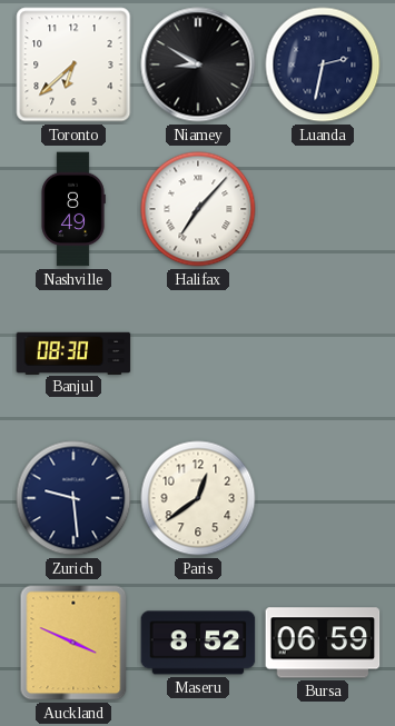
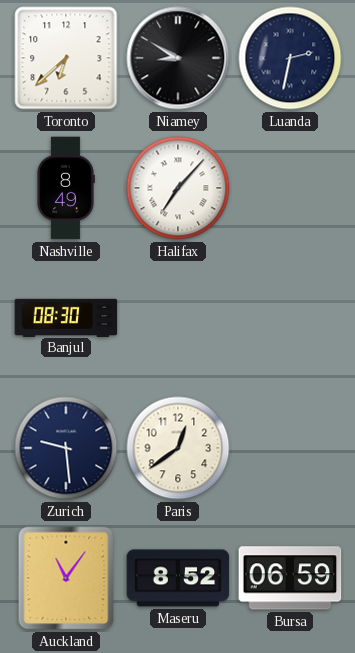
Auckland: 3:49 -> 11:06
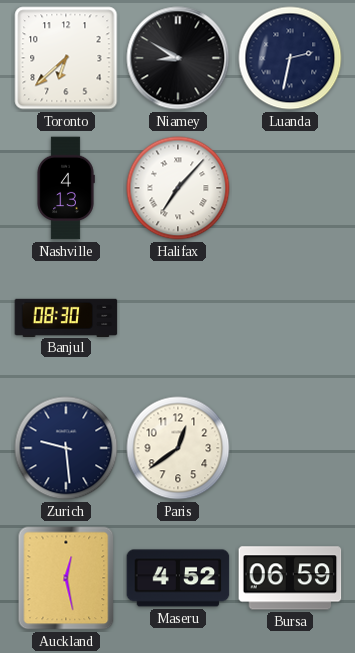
Nashville: 8:49 -> 4:13
Auckland: 11:06 -> 12:28
Maseru: 8:52 -> 4:52
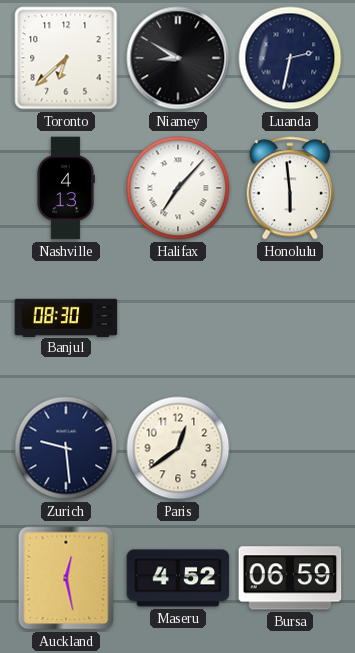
Honolulu: none -> 5:59
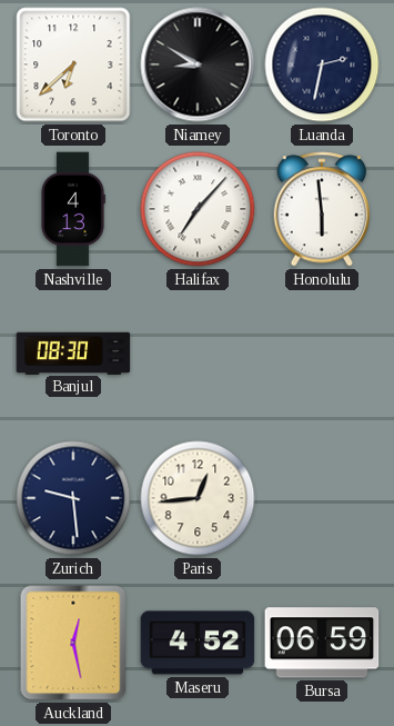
Paris: 12:39 -> 12:44
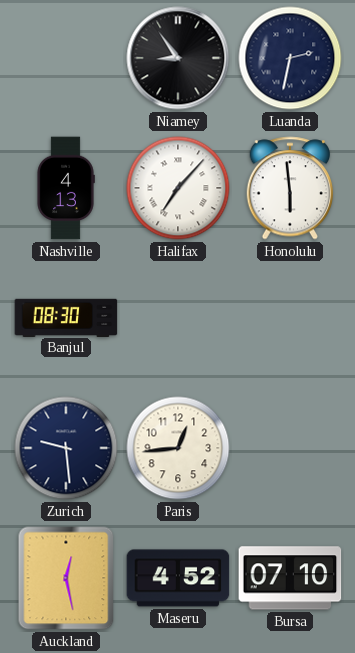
Toronto: 6:38 -> none
Niamey: 8:50 -> 8:54
Bursa: 06:59 -> 07:10
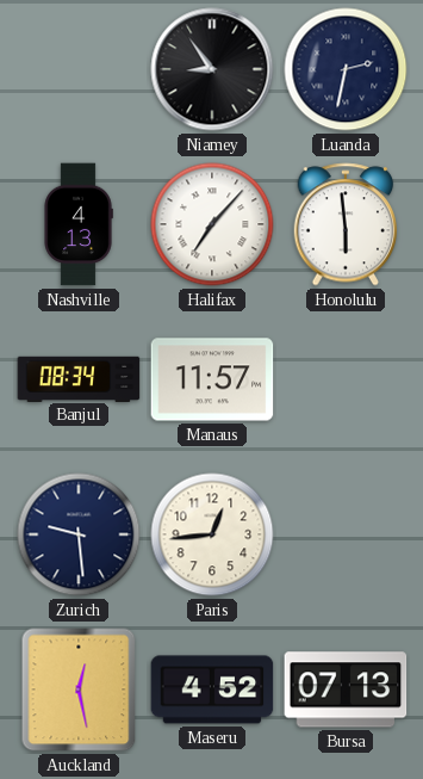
Banjul: 08:30 -> 08:34
Manaus: none -> 11:57
Bursa: 07:10 -> 07:13
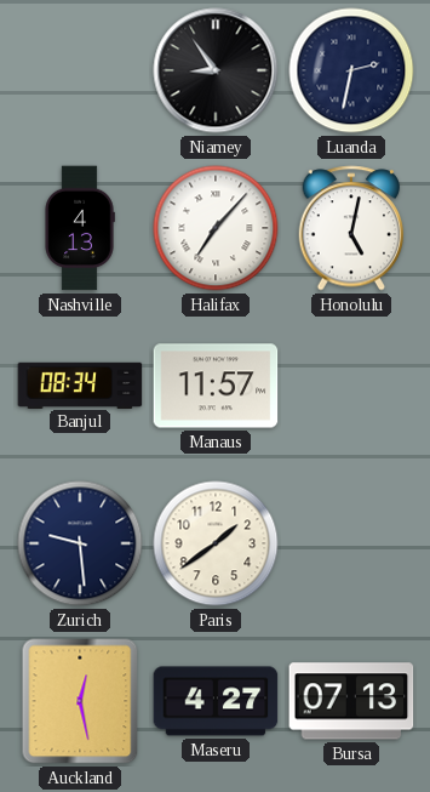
Honolulu: 5:59 -> 5:02
Paris: 12:44 -> 1:39
Maseru: 4:52 -> 4:27
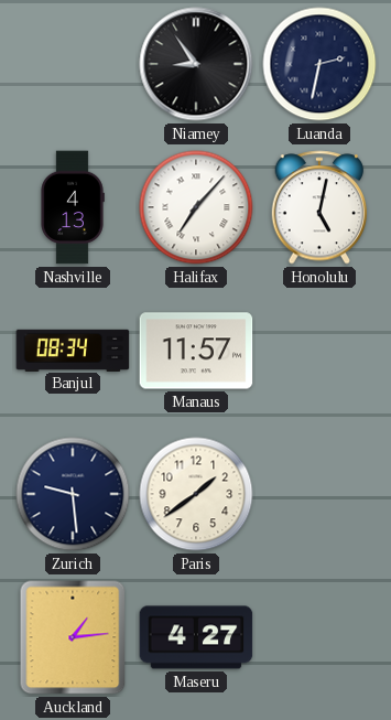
Auckland: 12:28 -> 1:14
Bursa: 07:13 -> none
